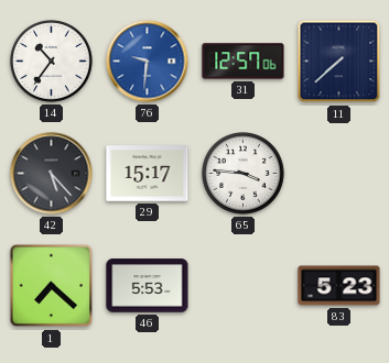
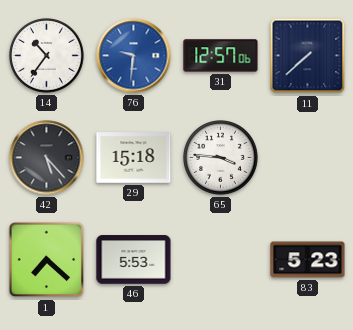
29: 15:17 -> 15:18
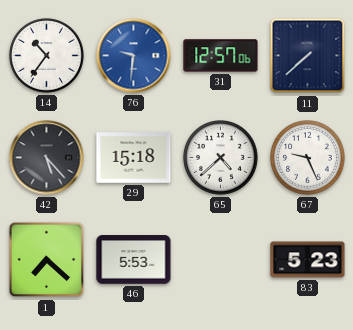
65: 3:46 -> 4:38
67: none -> 9:26
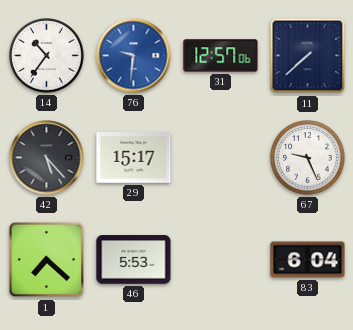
29: 15:18 -> 15:17
65: 4:38 -> none
83: 5:23 -> 6:04
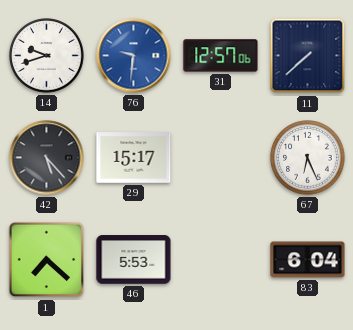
14: 10:36 -> 9:42
67: 9:26 -> 6:26
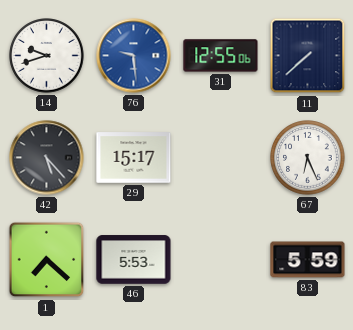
76: 9:31 -> 9:29
31: 12:57 -> 12:55
83: 6:04 -> 5:59
